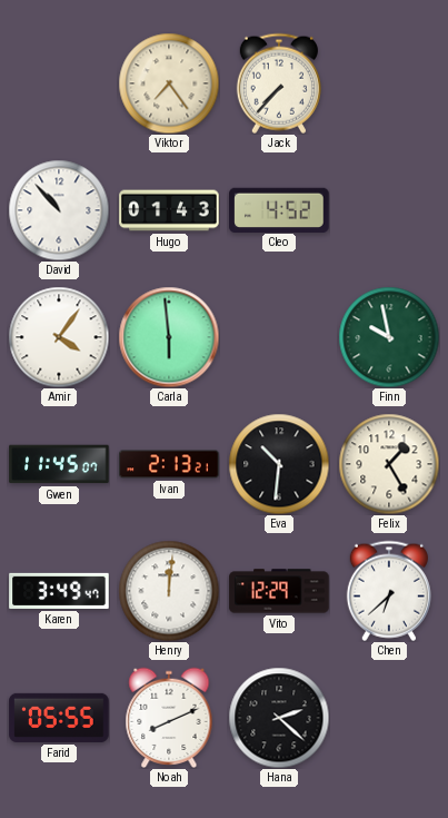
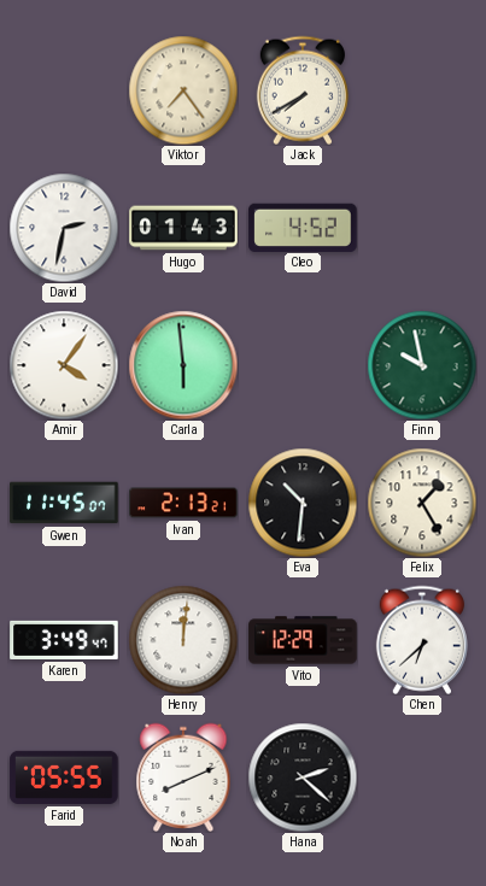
Jack: 7:37 -> 7:40
David: 10:53 -> 2:32
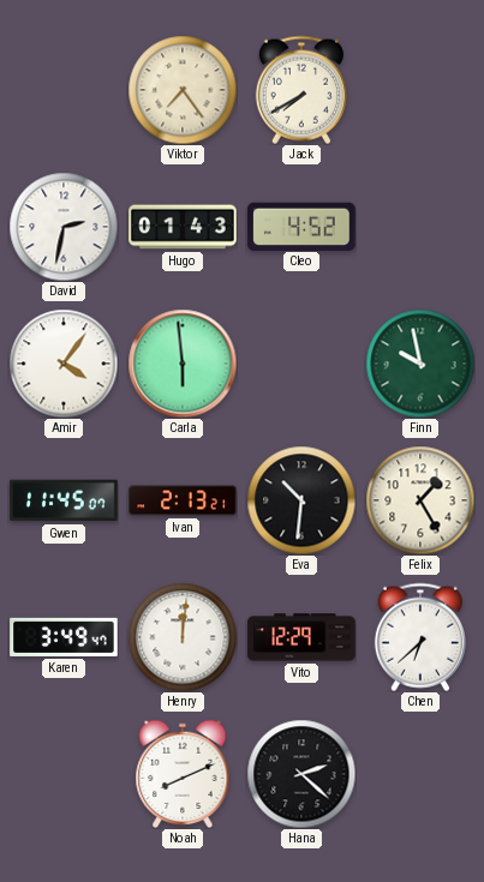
Farid: 05:55 -> none
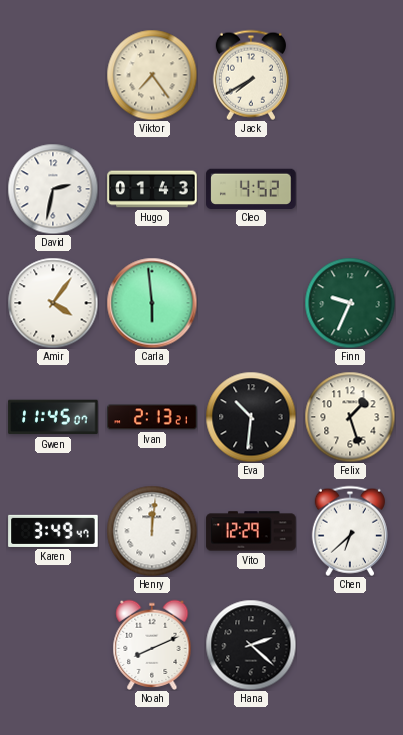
Finn: 9:58 -> 9:34
Felix: 1:25 -> 1:27
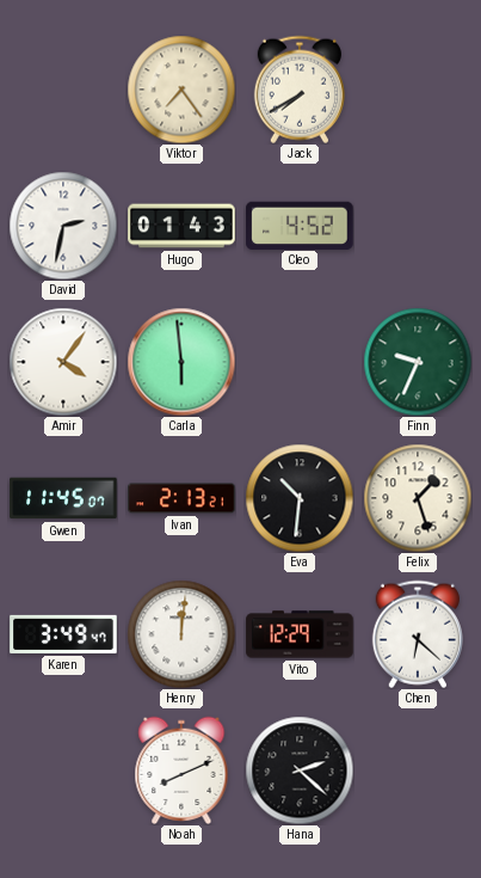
Chen: 6:38 -> 6:22
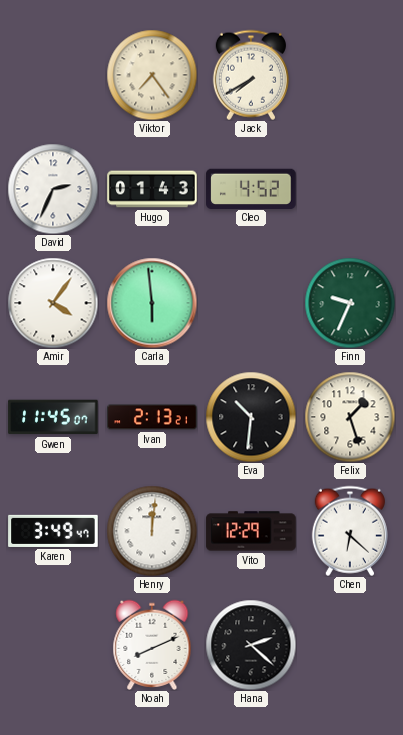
David: 2:32 -> 2:34
